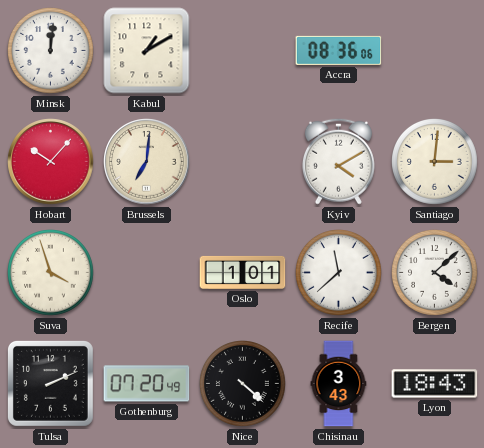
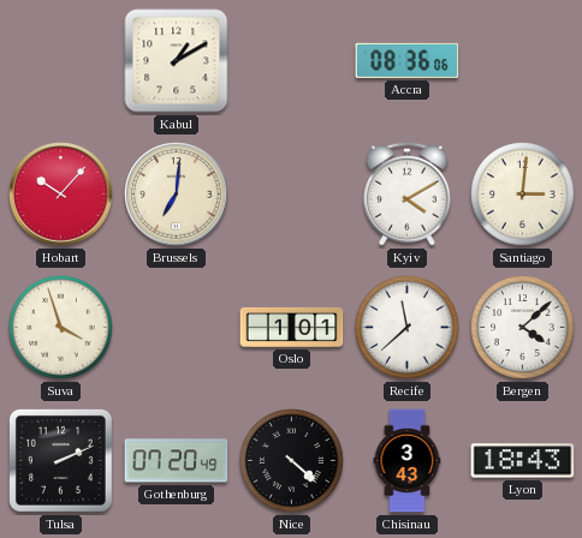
Minsk: 12:01 -> none
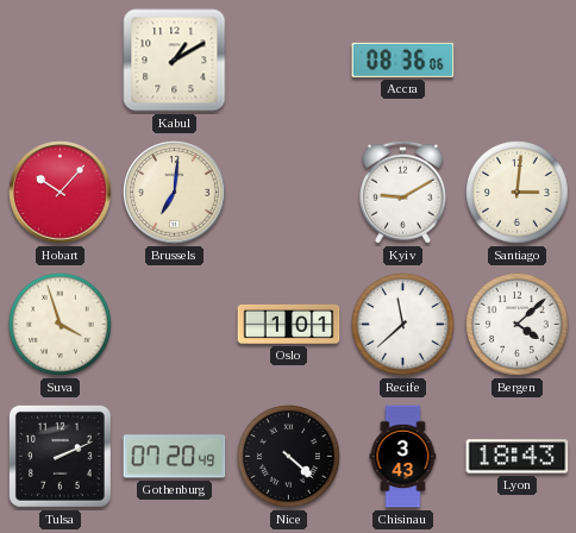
Kyiv: 4:10 -> 9:10
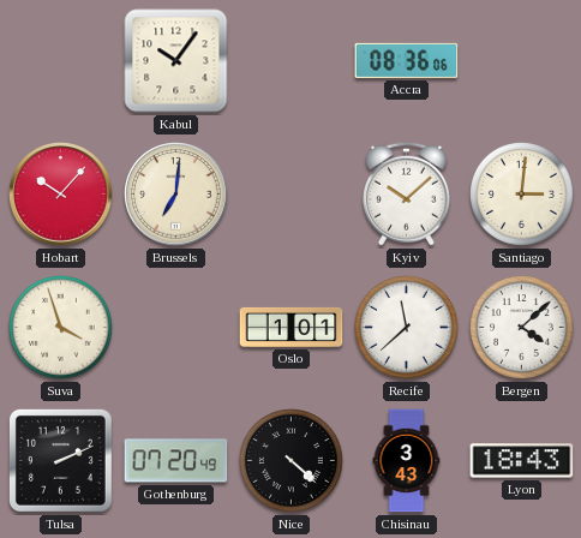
Kabul: 1:10 -> 10:06
Kyiv: 9:10 -> 10:08
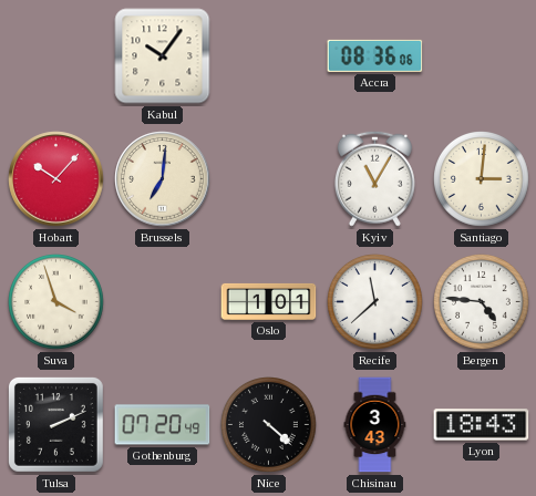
Kyiv: 10:08 -> 11:05
Bergen: 4:08 -> 4:46
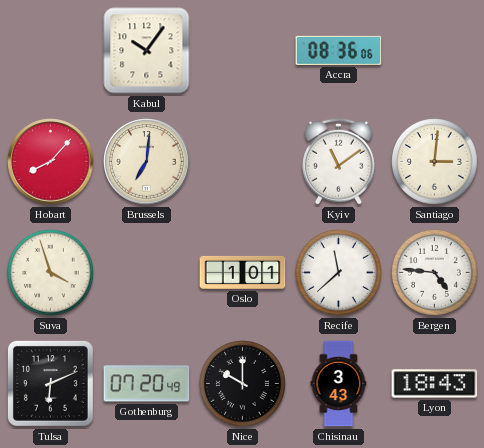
Hobart: 10:07 -> 8:07
Kyiv: 11:05 -> 11:09
Tulsa: 2:11 -> 6:11
Nice: 4:22 -> 10:00
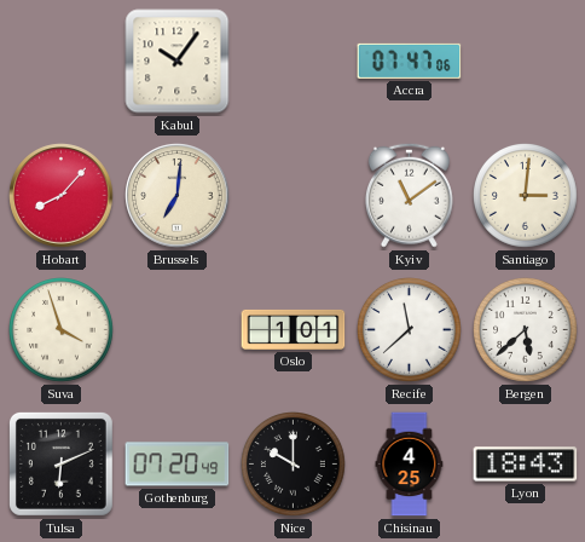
Accra: 08:36 -> 07:47
Bergen: 4:46 -> 5:38
Chisinau: 3:43 -> 4:25
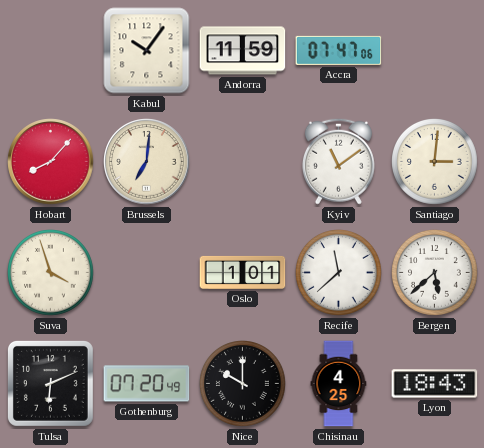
Andorra: none -> 11:59
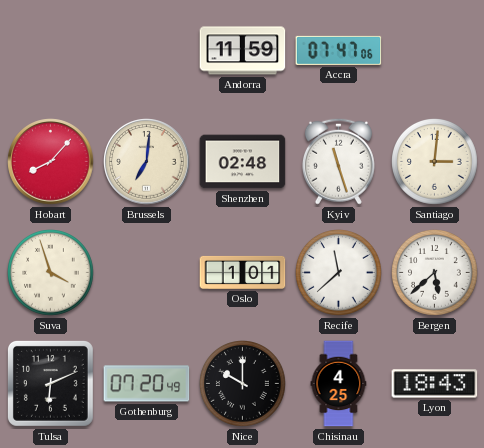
Kabul: 10:06 -> none
Shenzhen: none -> 02:48
Kyiv: 11:09 -> 11:27
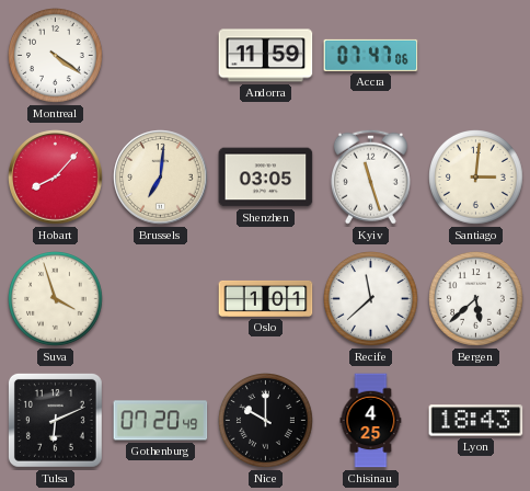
Montreal: none -> 4:21
Shenzhen: 02:48 -> 03:05
